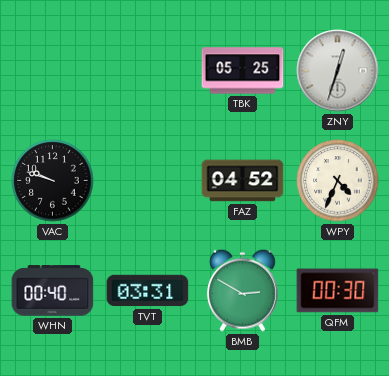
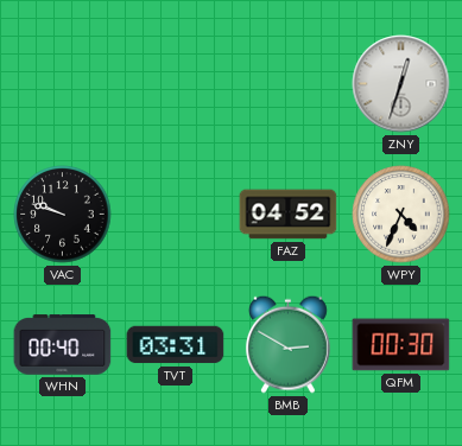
TBK: 05:25 -> none
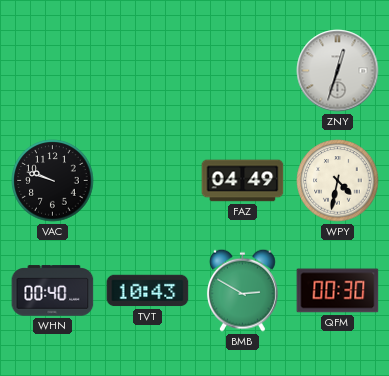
FAZ: 04:52 -> 04:49
WPY: 4:34 -> 4:32
TVT: 03:31 -> 10:43
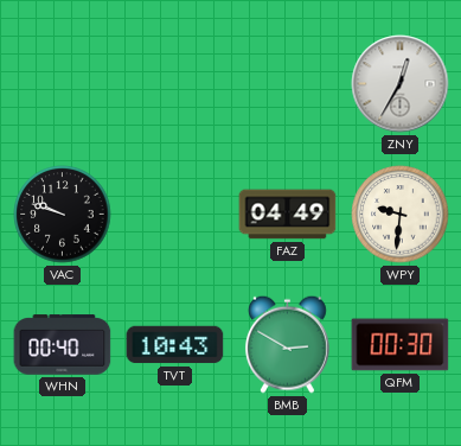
ZNY: 12:33 -> 12:35
WPY: 4:32 -> 9:31
